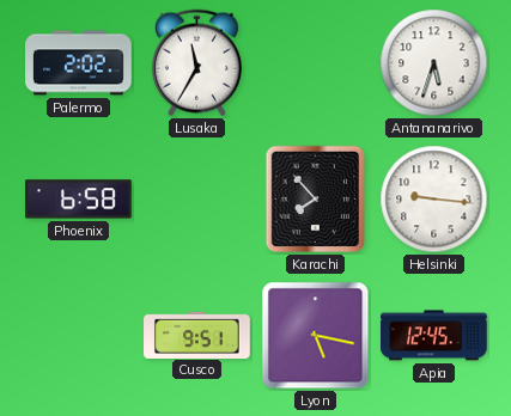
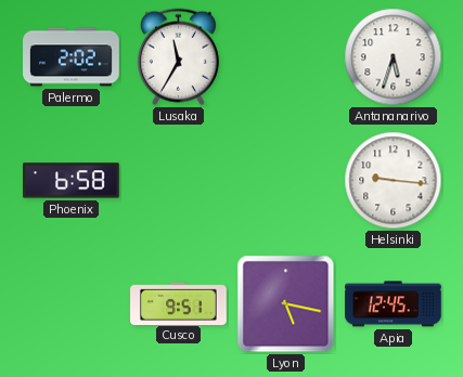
Karachi: 7:53 -> none
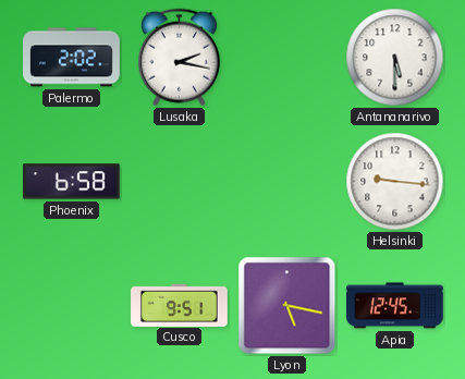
Lusaka: 11:35 -> 2:17
Antananarivo: 5:33 -> 5:30
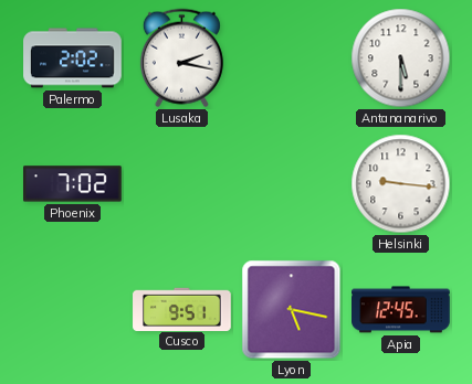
Phoenix: 6:58 -> 7:02
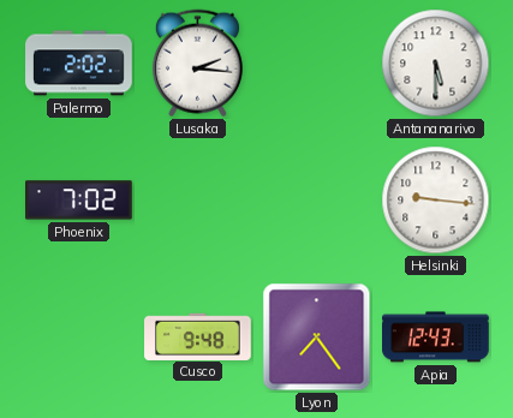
Lusaka: 2:17 -> 2:16
Cusco: 9:51 -> 9:48
Lyon: 5:17 -> 7:24
Apia: 12:45 -> 12:43
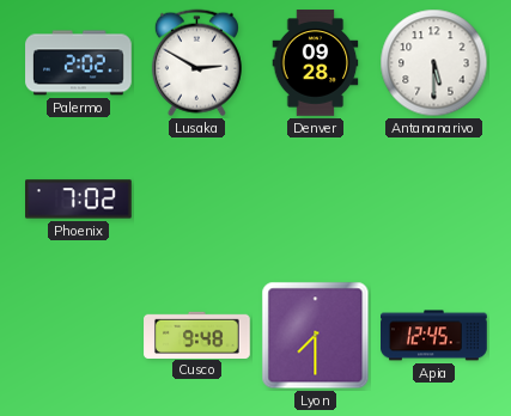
Lusaka: 2:16 -> 2:50
Denver: none -> 09:28
Helsinki: 9:16 -> none
Lyon: 7:24 -> 7:30
Apia: 12:43 -> 12:45
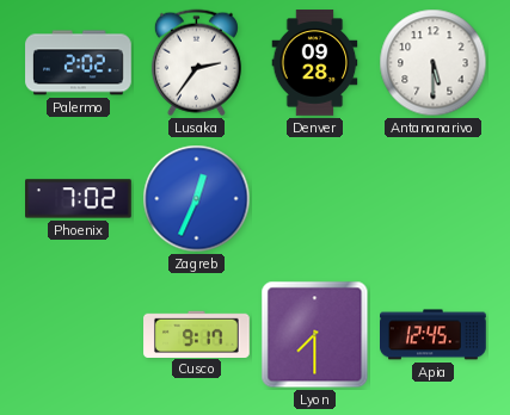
Lusaka: 2:50 -> 2:36
Zagreb: none -> 12:34
Cusco: 9:48 -> 9:17
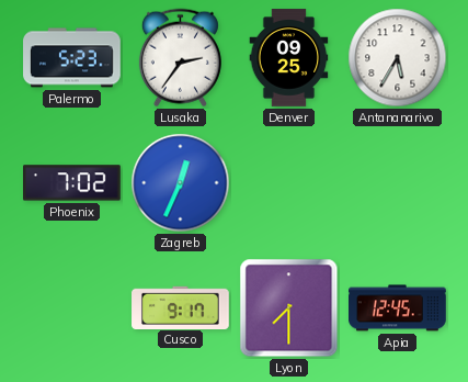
Palermo: 2:02 -> 5:23
Denver: 09:28 -> 09:25
Antananarivo: 5:30 -> 5:35
